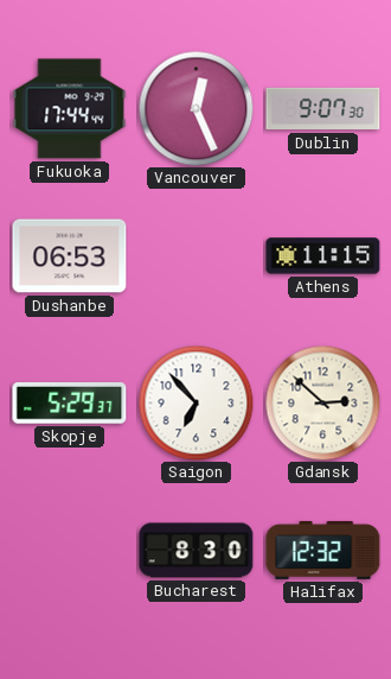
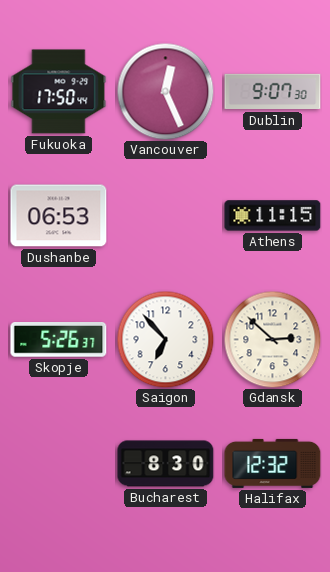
Fukuoka: 17:44 -> 17:50
Skopje: 5:29 -> 5:26
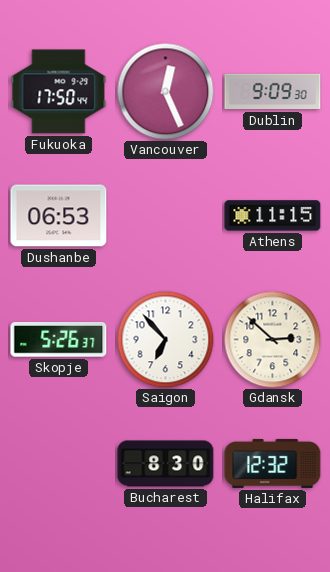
Dublin: 9:07 -> 9:09
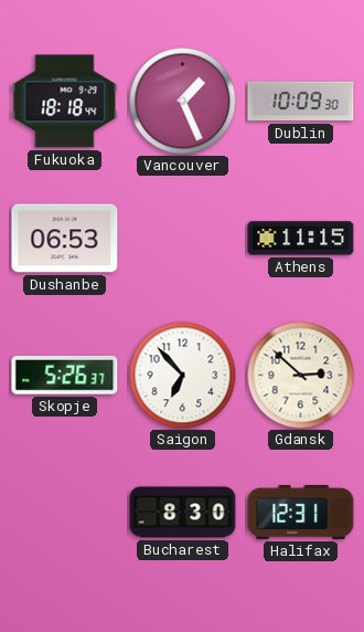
Fukuoka: 17:50 -> 18:18
Vancouver: 12:26 -> 1:26
Dublin: 9:09 -> 10:09
Halifax: 12:32 -> 12:31
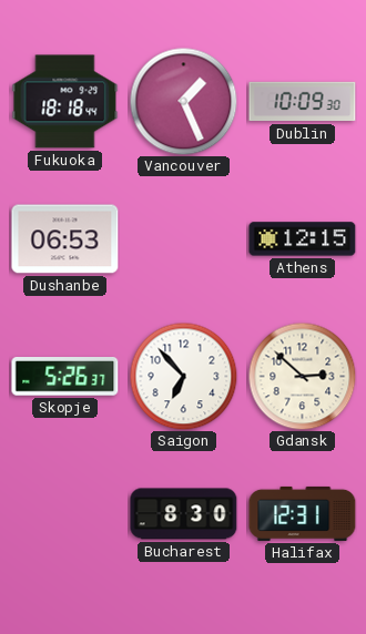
Athens: 11:15 -> 12:15
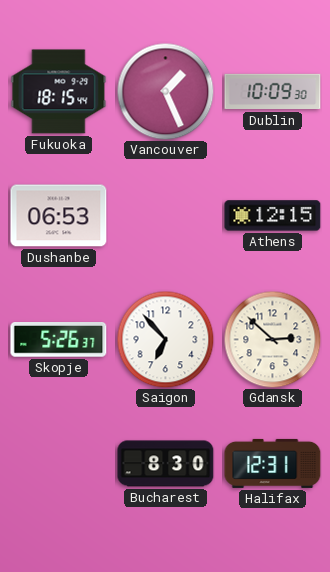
Fukuoka: 18:18 -> 18:15
